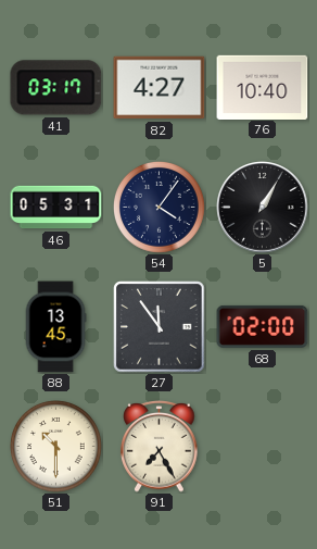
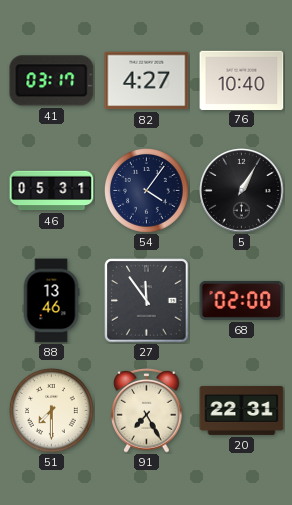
88: 13:45 -> 13:46
51: 10:30 -> 7:30
20: none -> 22:31
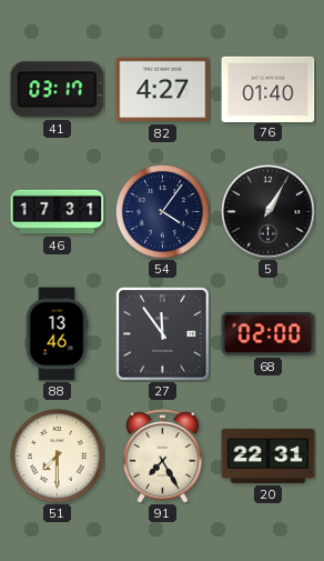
76: 10:40 -> 01:40
46: 05:31 -> 17:31
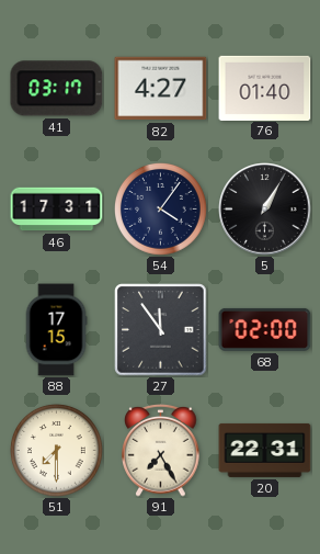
88: 13:46 -> 17:15
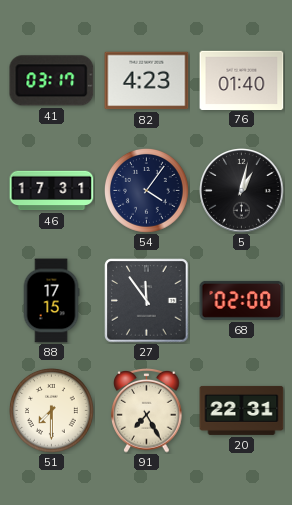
82: 4:27 -> 4:23
5: 1:05 -> 1:02
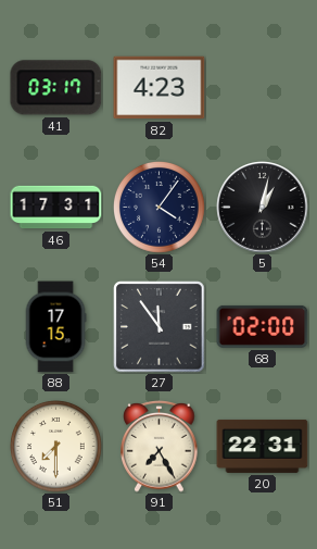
76: 01:40 -> none
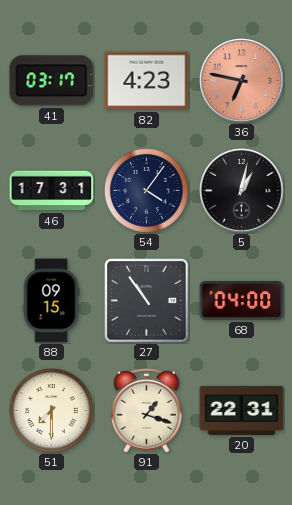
36: none -> 6:47
88: 17:15 -> 09:15
27: 11:54 -> 10:54
68: 02:00 -> 04:00
91: 7:25 -> 1:18
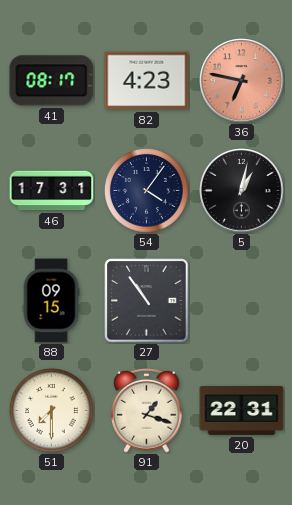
41: 03:17 -> 08:17
68: 04:00 -> none
